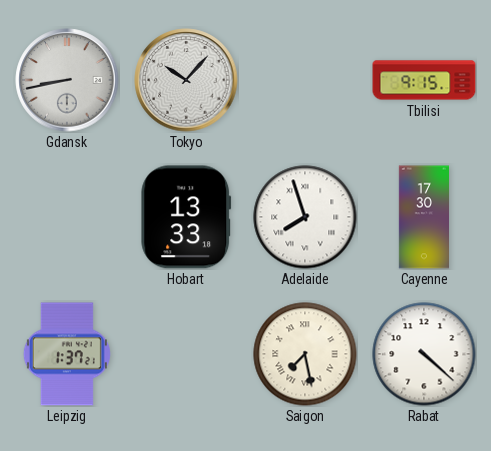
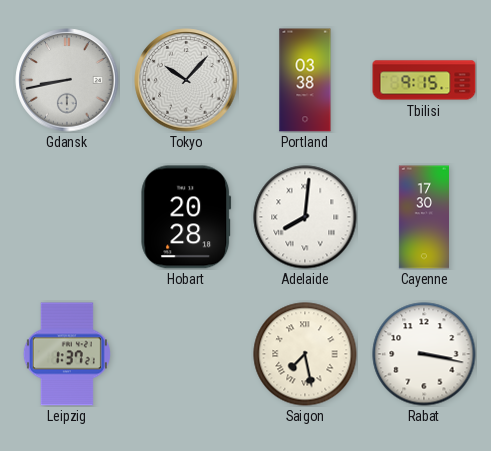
Portland: none -> 03:38
Hobart: 13:33 -> 20:28
Adelaide: 7:57 -> 8:01
Rabat: 4:22 -> 3:17
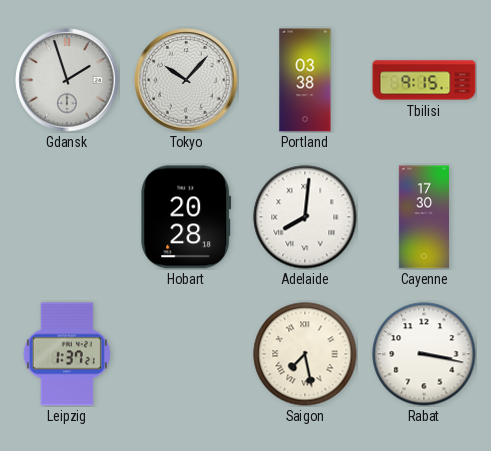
Gdansk: 8:43 -> 1:57
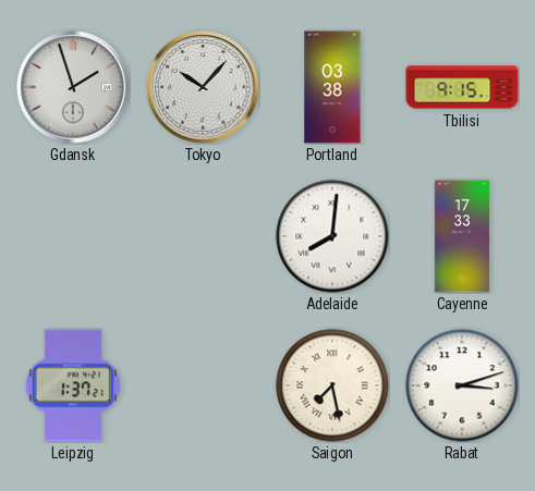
Hobart: 20:28 -> none
Cayenne: 17:30 -> 17:33
Rabat: 3:17 -> 3:12
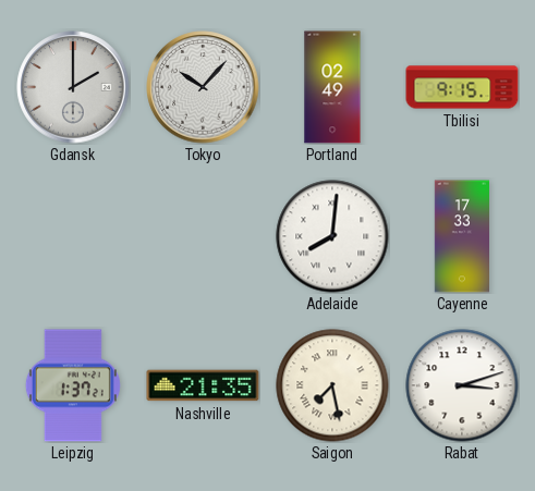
Gdansk: 1:57 -> 2:00
Portland: 03:38 -> 02:49
Nashville: none -> 21:35
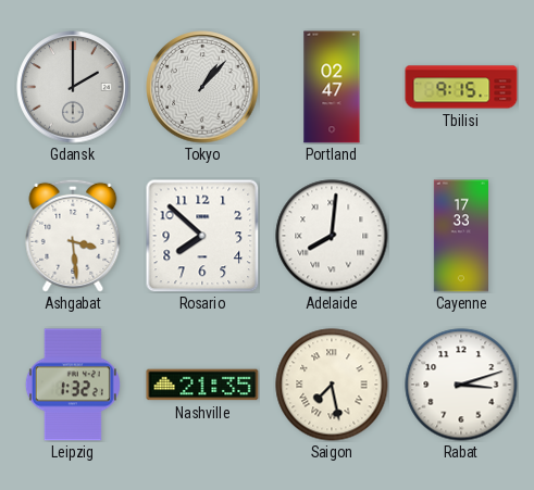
Tokyo: 10:07 -> 1:07
Portland: 02:49 -> 02:47
Ashgabat: none -> 3:29
Rosario: none -> 7:52
Leipzig: 1:37 -> 1:32
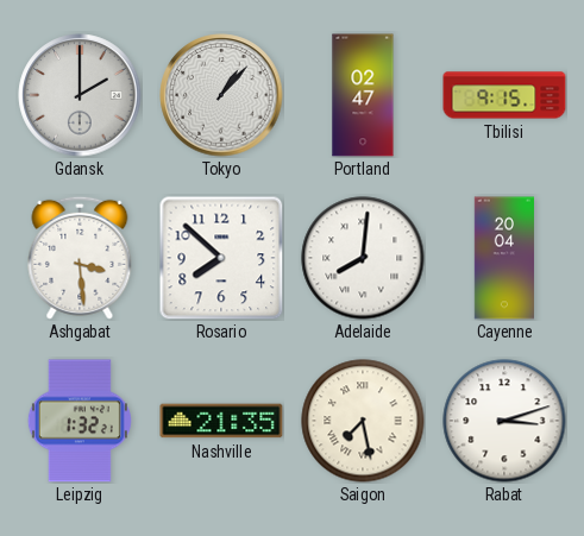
Cayenne: 17:33 -> 20:04
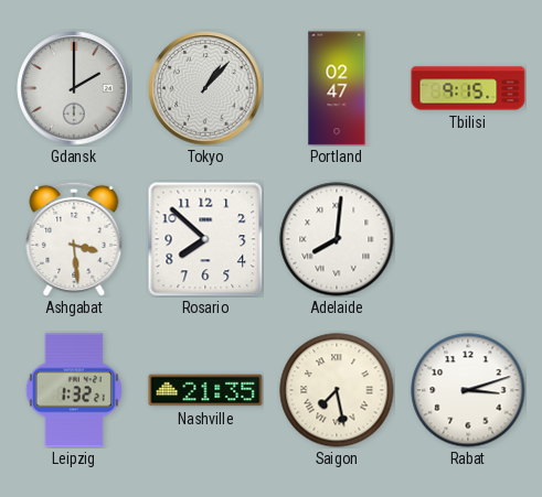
Cayenne: 20:04 -> none
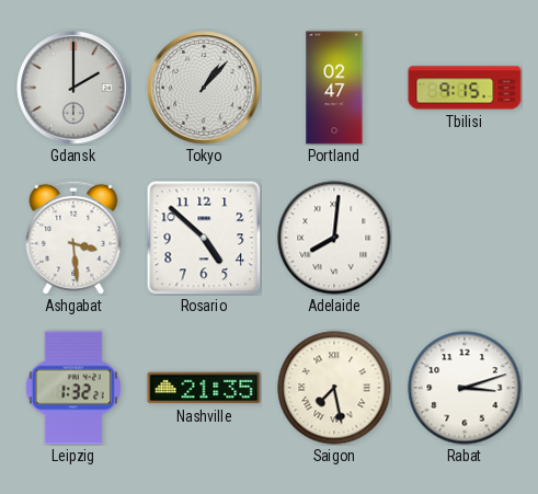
Rosario: 7:52 -> 4:52
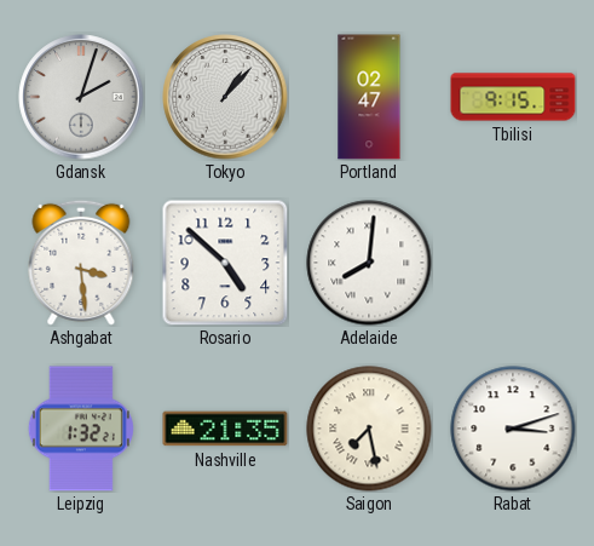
Gdansk: 2:00 -> 2:03
